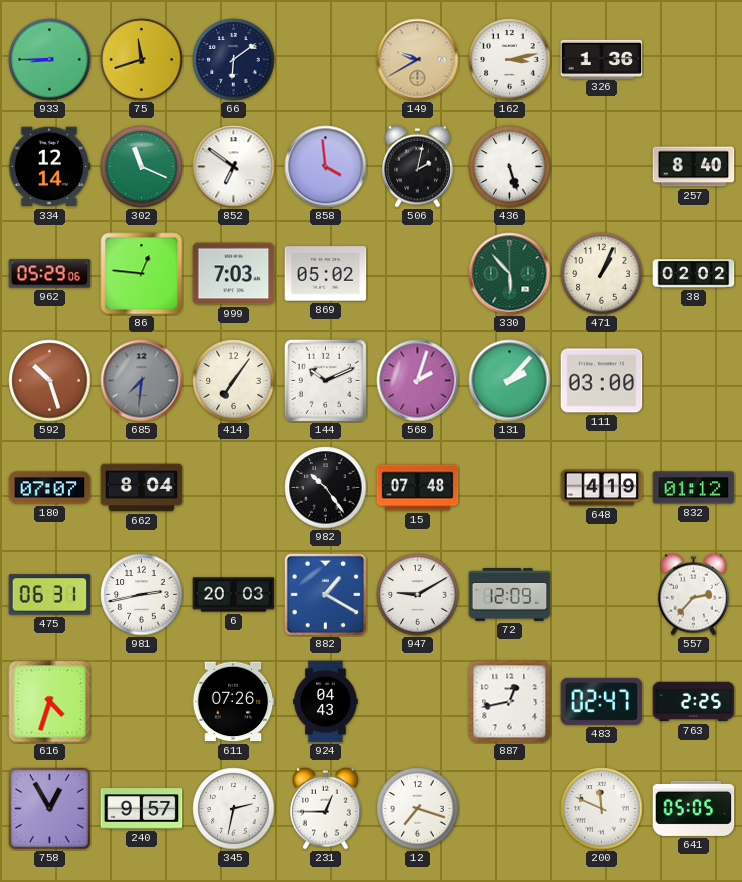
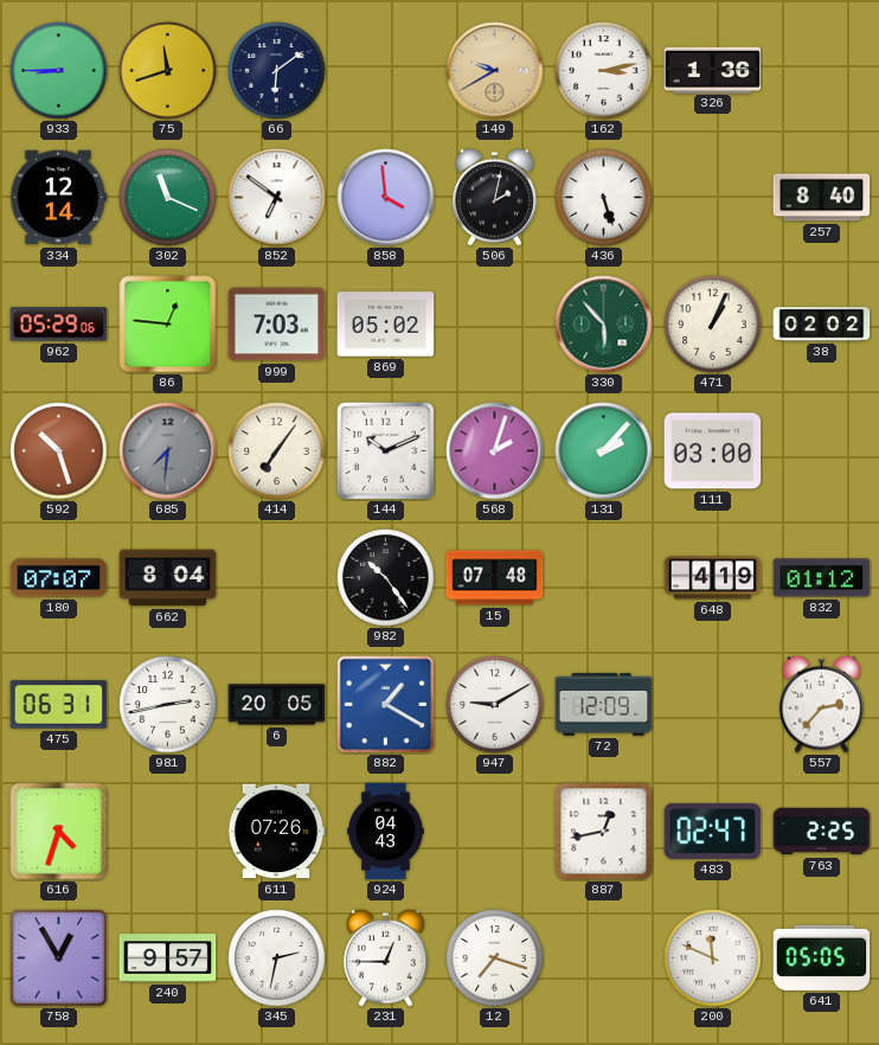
6: 20:03 -> 20:05
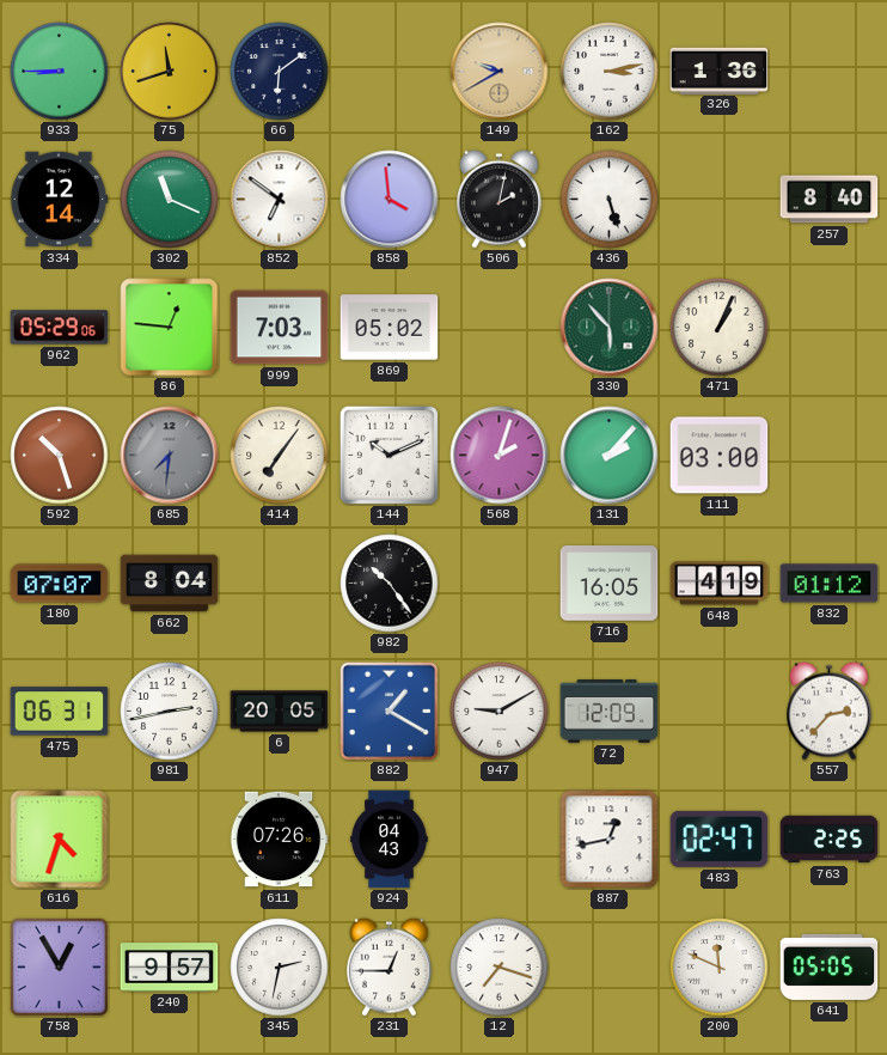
38: 02:02 -> none
15: 07:48 -> none
716: none -> 16:05
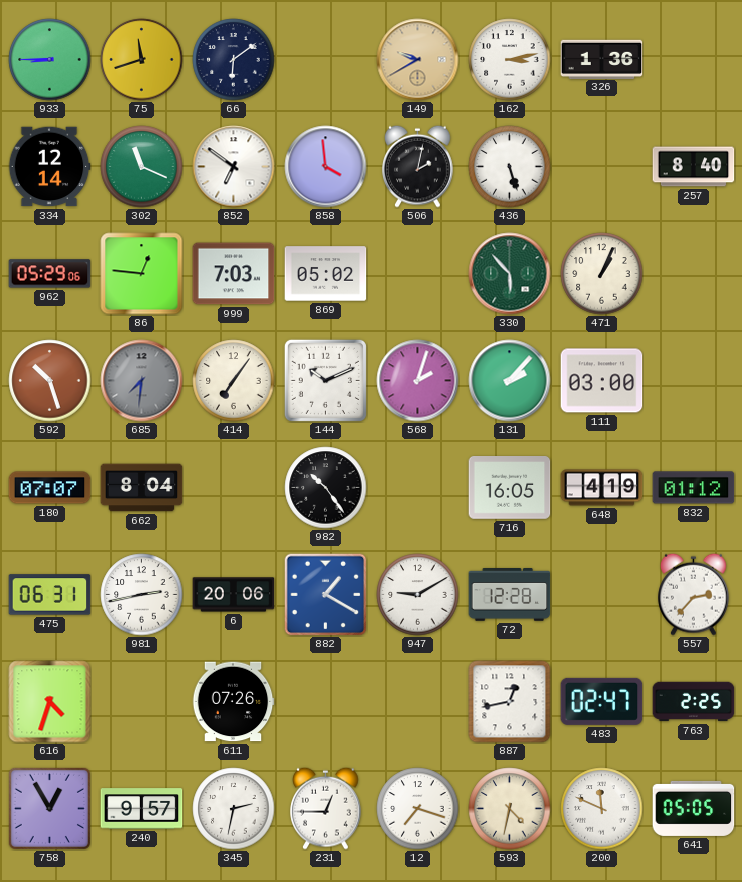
6: 20:05 -> 20:06
72: 12:09 -> 12:28
924: 04:43 -> none
593: none -> 4:32
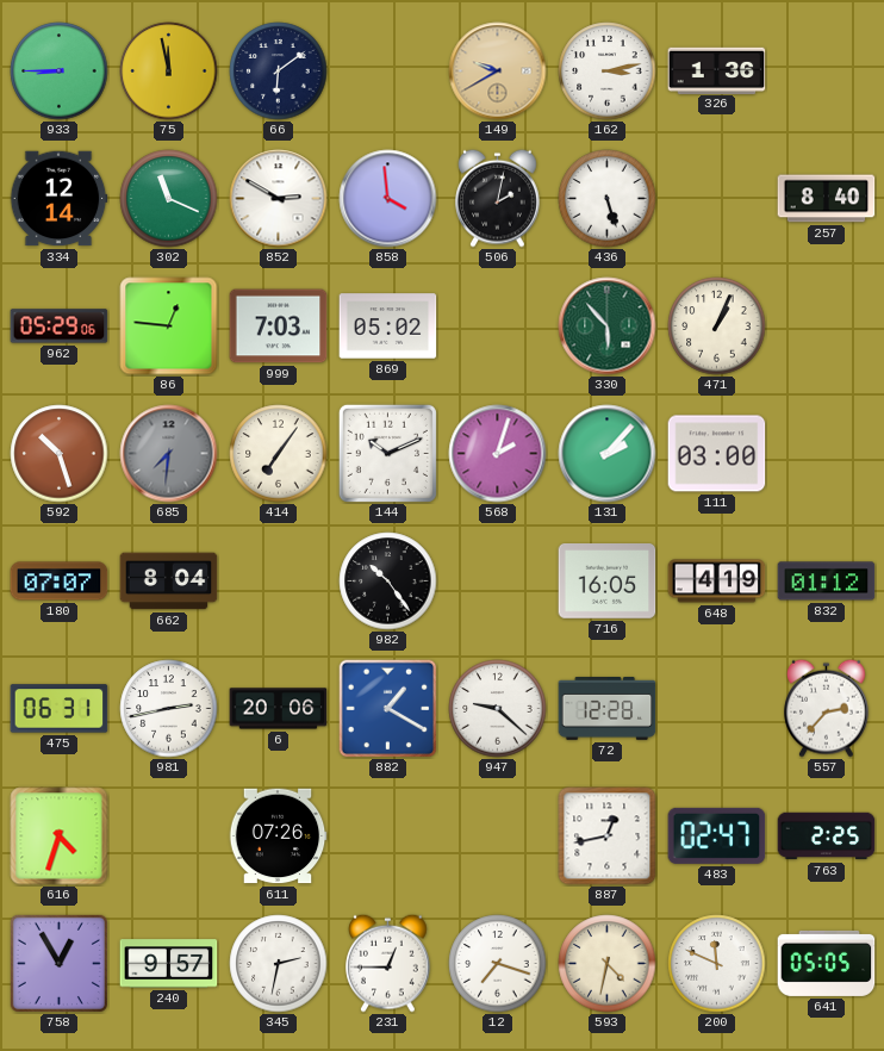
75: 11:42 -> 11:58
852: 6:51 -> 2:50
947: 9:10 -> 9:22
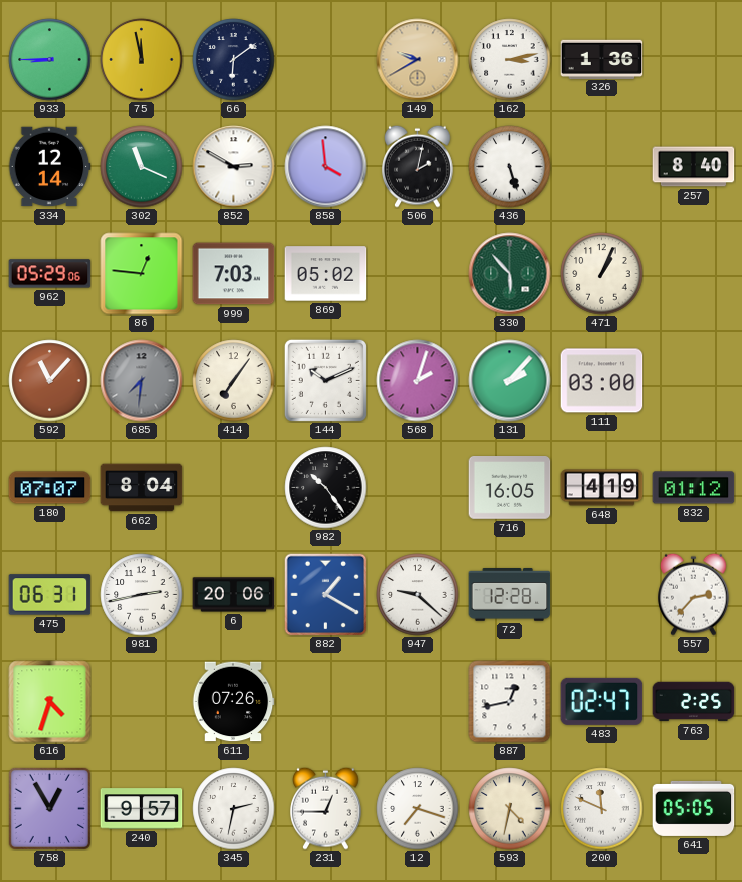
592: 10:27 -> 11:07
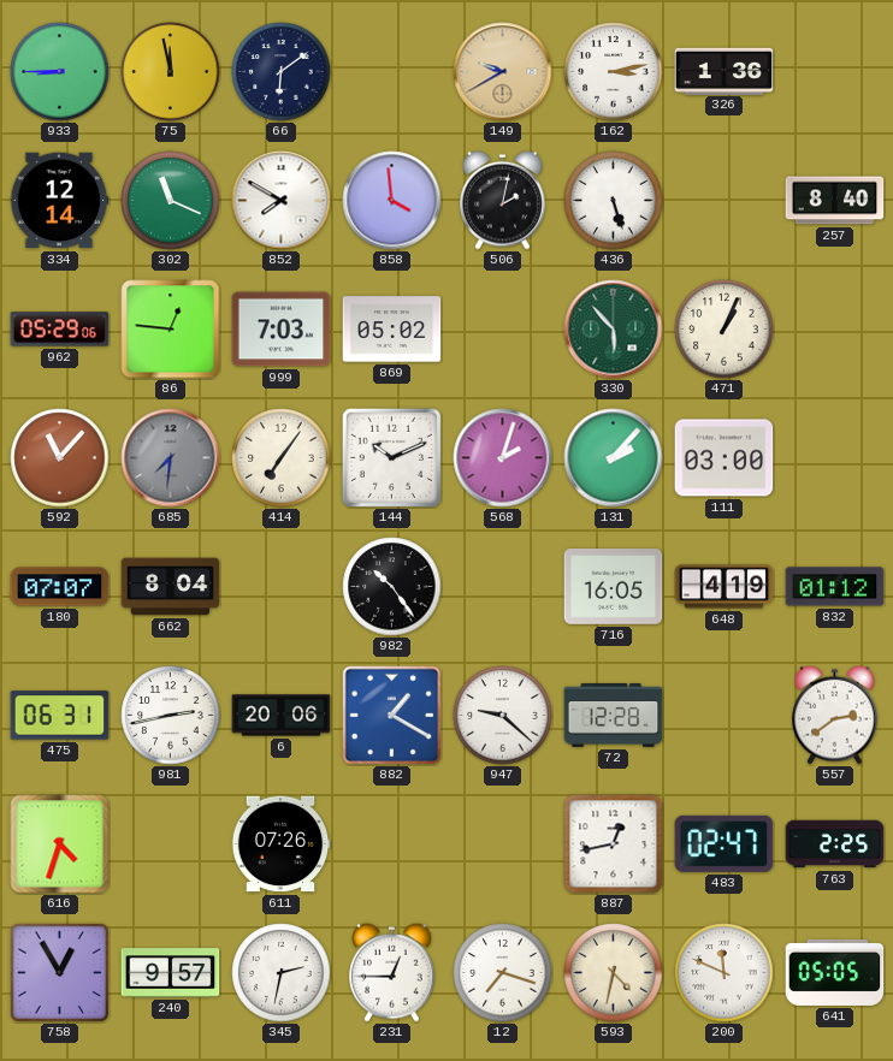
852: 2:50 -> 7:50
557: 2:37 -> 2:39
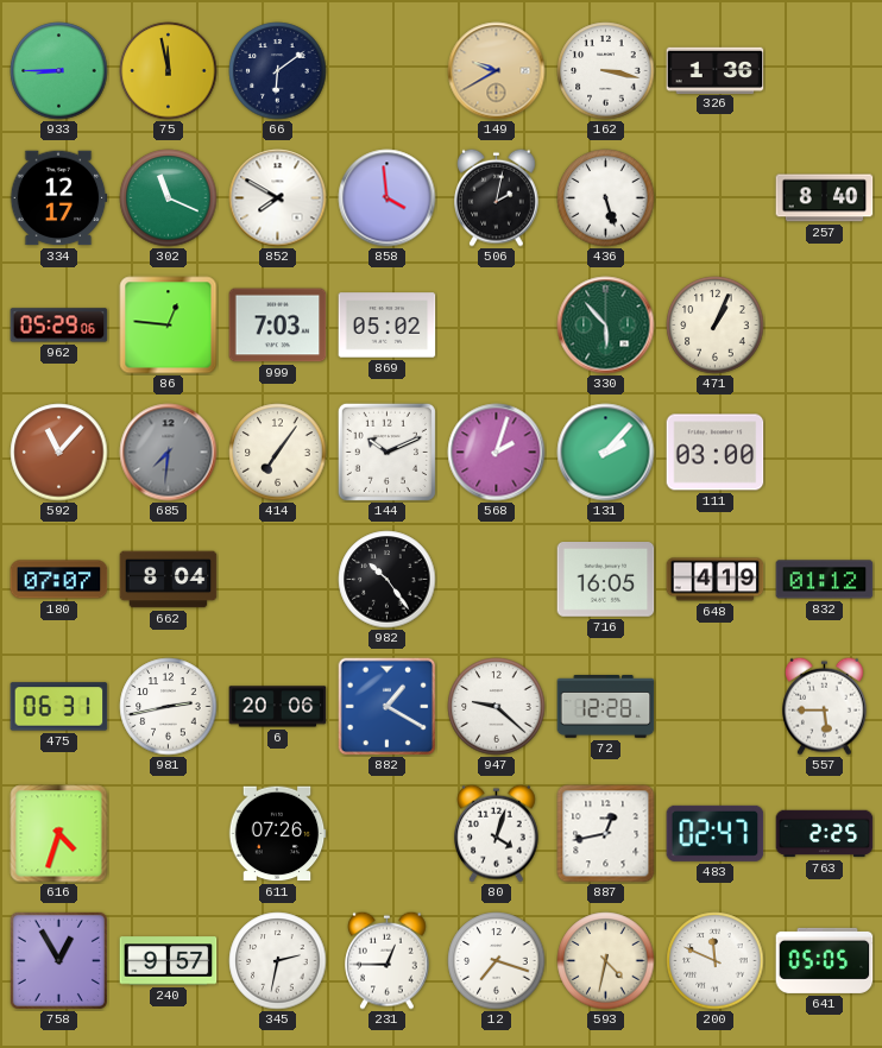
162: 3:13 -> 3:17
334: 12:14 -> 12:17
557: 2:39 -> 5:45
80: none -> 4:03
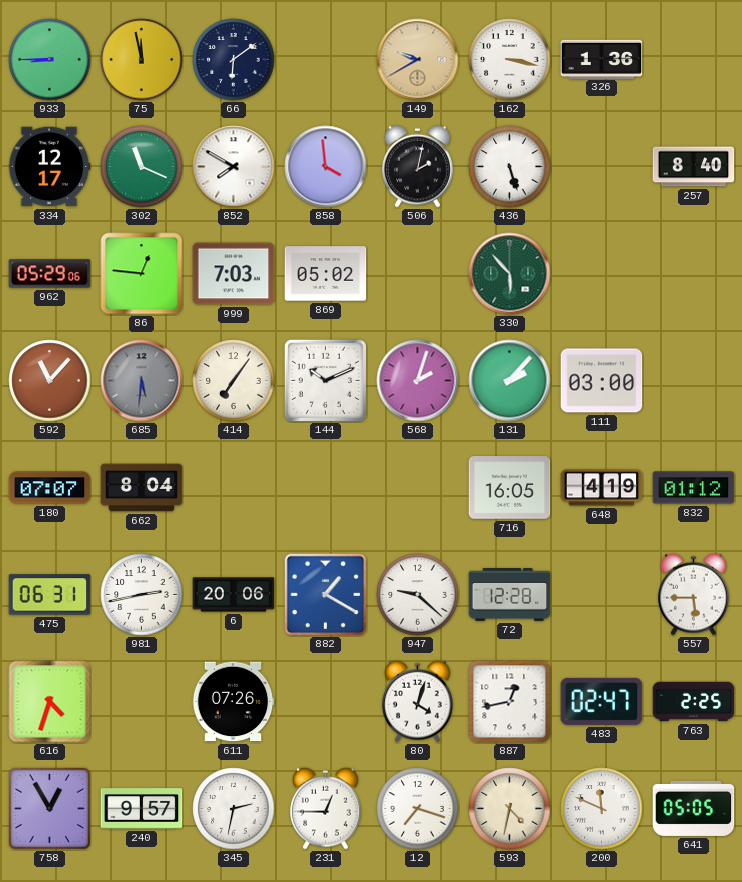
471: 1:04 -> none
685: 7:31 -> 5:31
982: 10:24 -> none
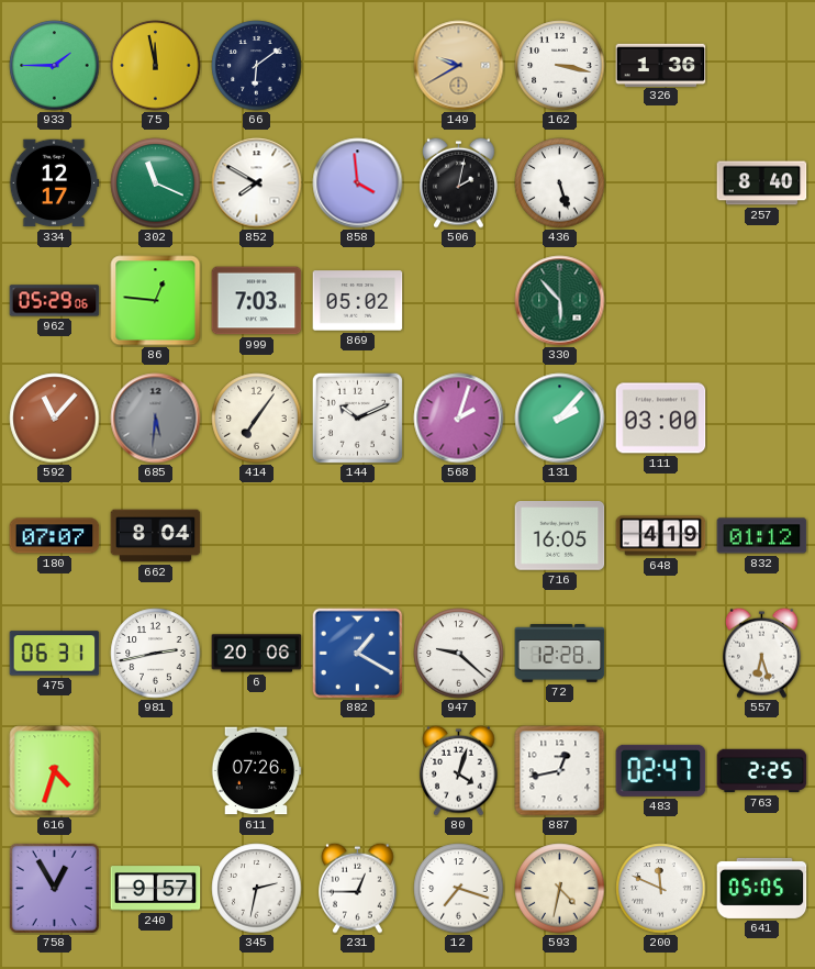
933: 8:45 -> 1:45
557: 5:45 -> 6:27
